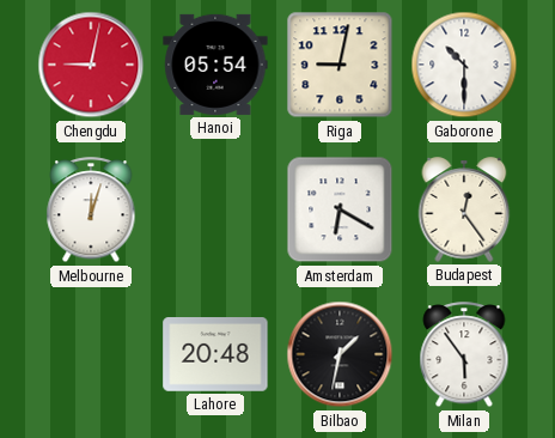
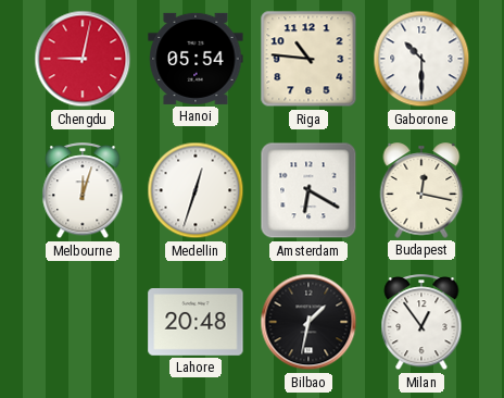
Riga: 9:02 -> 10:46
Medellin: none -> 12:33
Budapest: 12:24 -> 12:17
Milan: 5:54 -> 12:54
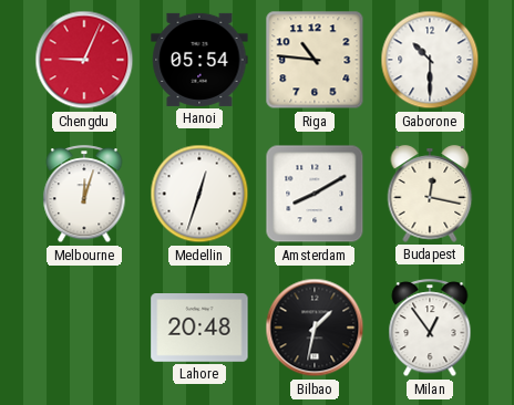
Chengdu: 9:02 -> 9:04
Amsterdam: 6:20 -> 8:10
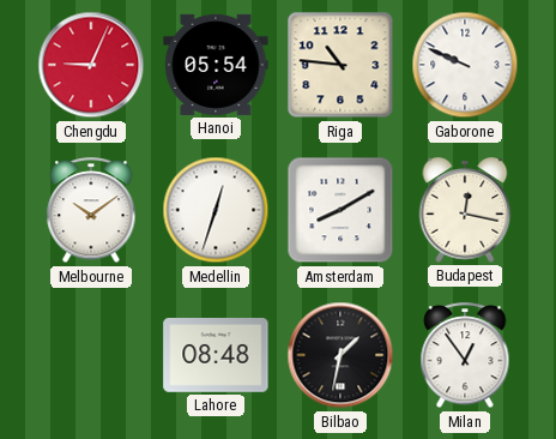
Gaborone: 10:30 -> 9:49
Melbourne: 12:03 -> 10:09
Lahore: 20:48 -> 08:48
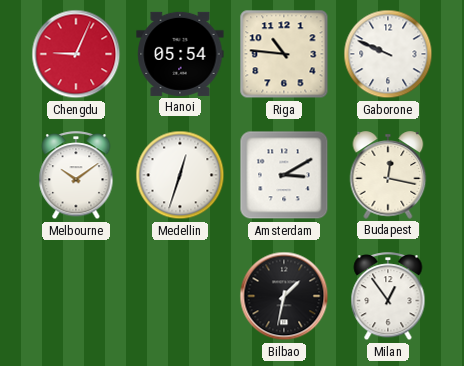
Amsterdam: 8:10 -> 3:10
Lahore: 08:48 -> none
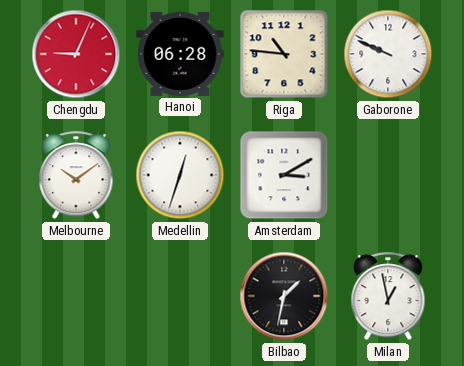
Hanoi: 05:54 -> 06:28
Budapest: 12:17 -> none
Milan: 12:54 -> 12:58
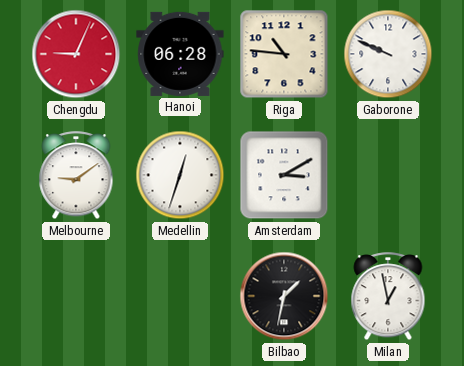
Melbourne: 10:09 -> 9:09
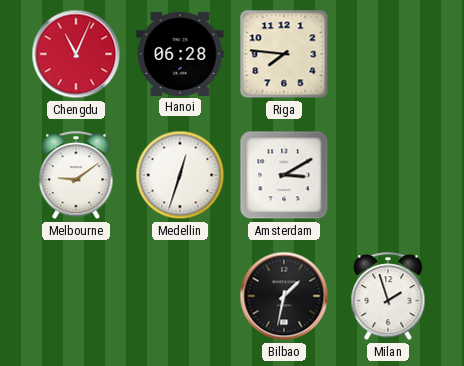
Chengdu: 9:04 -> 11:04
Riga: 10:46 -> 7:46
Gaborone: 9:49 -> none
Milan: 12:58 -> 1:57
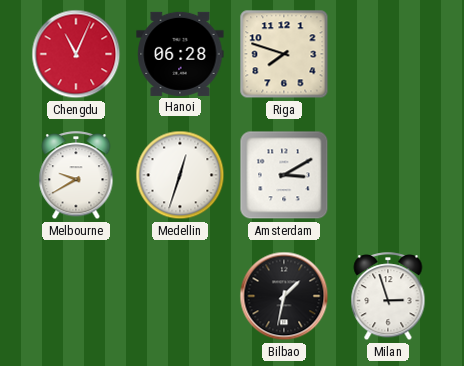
Riga: 7:46 -> 7:48
Melbourne: 9:09 -> 9:40
Milan: 1:57 -> 2:57
